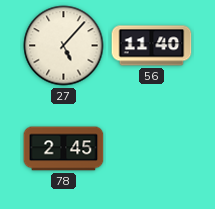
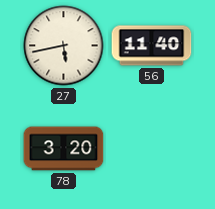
27: 5:07 -> 5:43
78: 2:45 -> 3:20
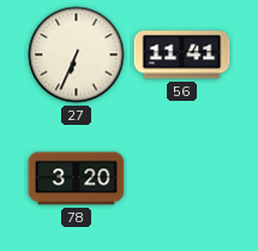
27: 5:43 -> 6:34
56: 11:40 -> 11:41
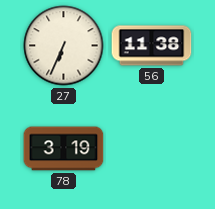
56: 11:41 -> 11:38
78: 3:20 -> 3:19
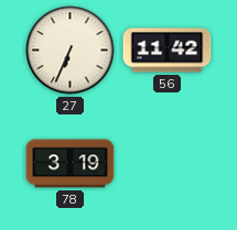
56: 11:38 -> 11:42
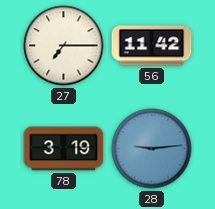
27: 6:34 -> 7:15
28: none -> 9:14
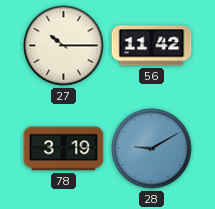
27: 7:15 -> 10:15
28: 9:14 -> 9:10
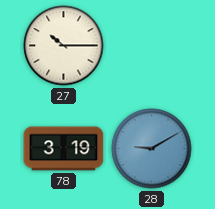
56: 11:42 -> none
